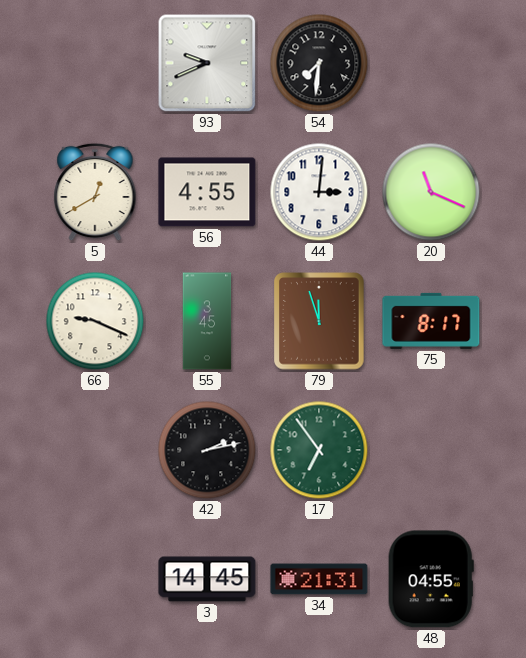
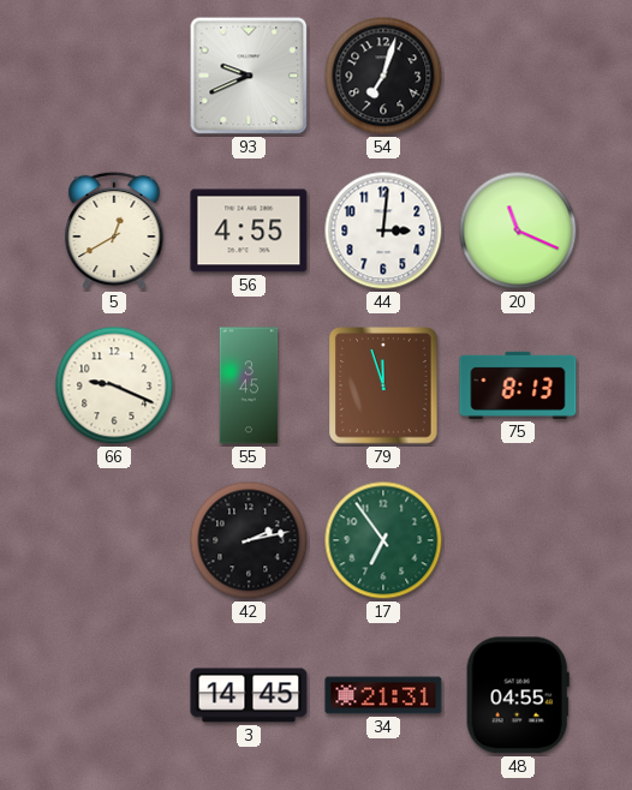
54: 7:31 -> 7:03
75: 8:17 -> 8:13
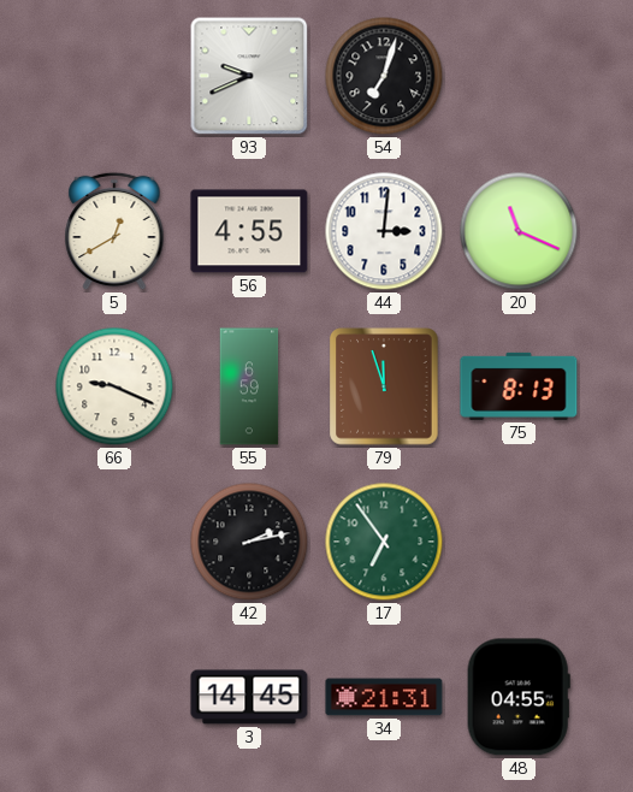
55: 3:45 -> 6:59
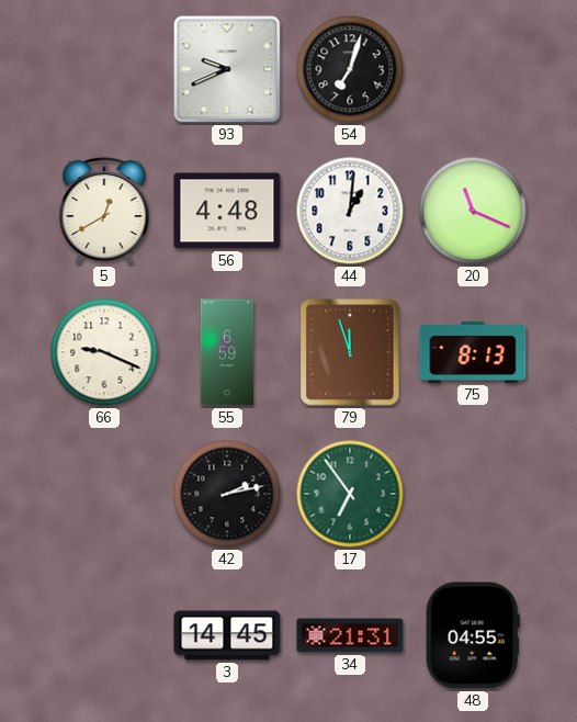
56: 4:55 -> 4:48
44: 3:01 -> 1:01
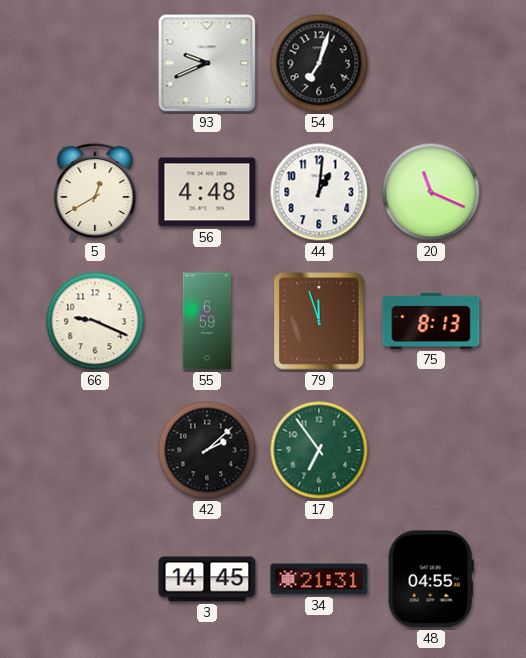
42: 2:13 -> 2:08
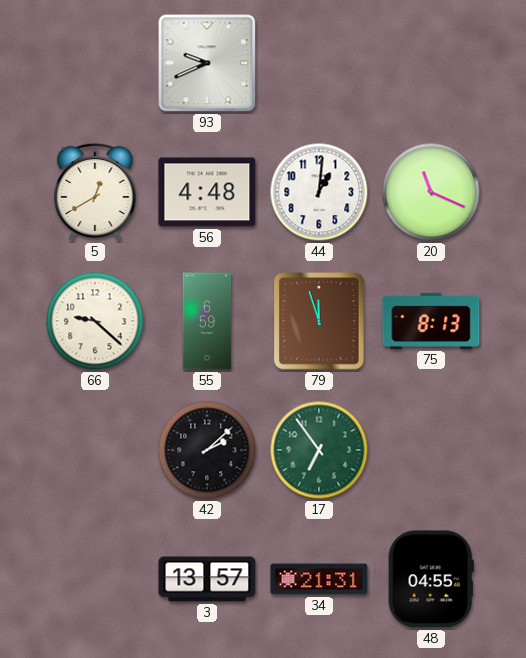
54: 7:03 -> none
66: 9:19 -> 9:22
3: 14:45 -> 13:57
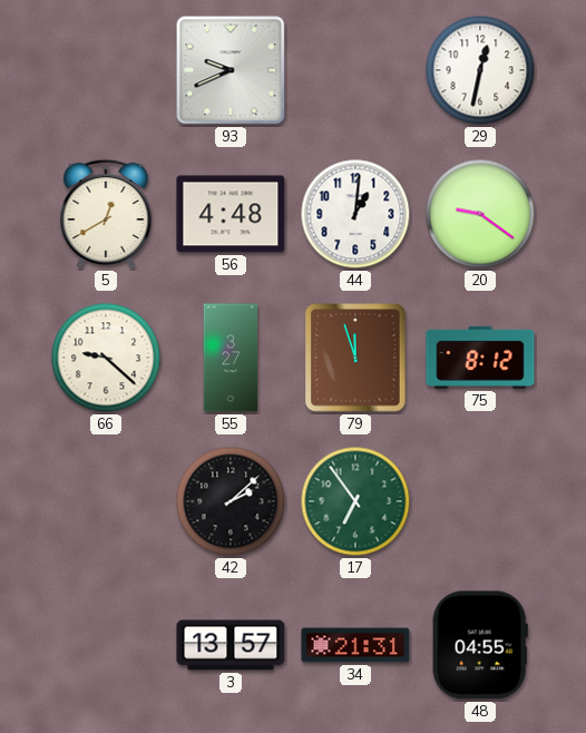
29: none -> 12:32
20: 11:19 -> 9:21
55: 6:59 -> 3:27
75: 8:13 -> 8:12
